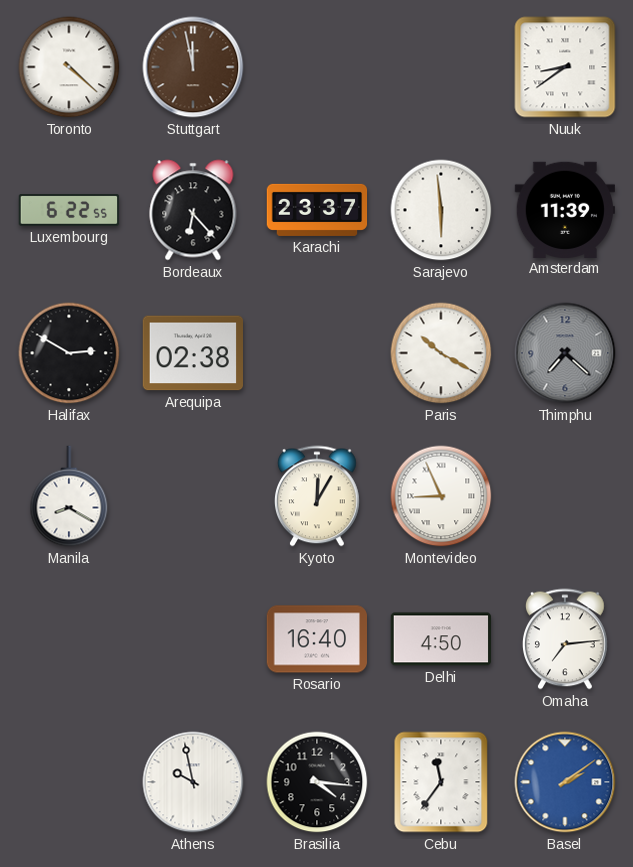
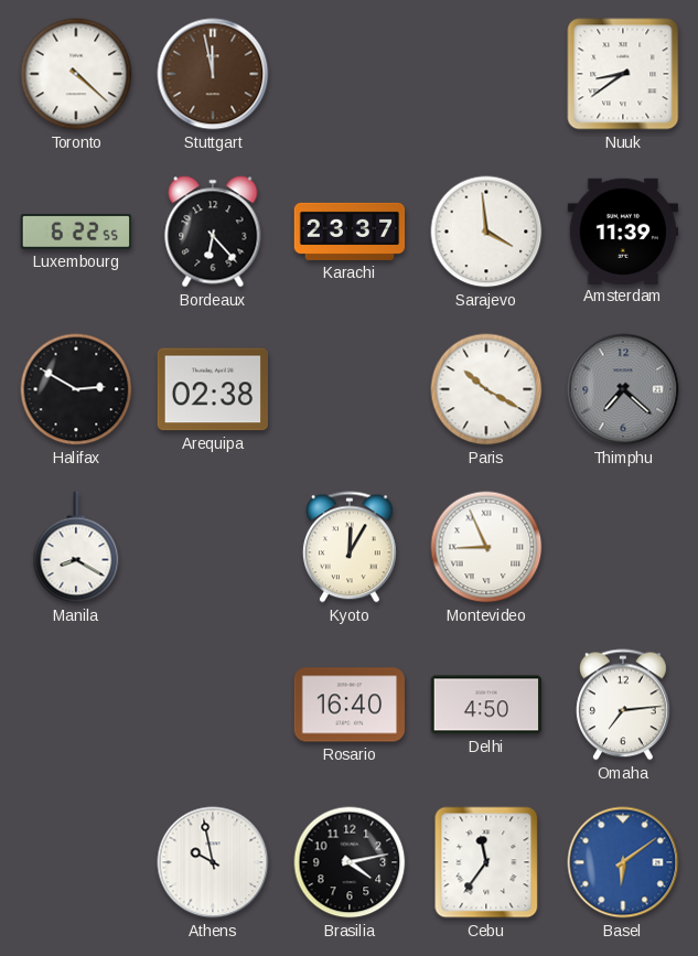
Sarajevo: 5:59 -> 3:59
Brasilia: 4:16 -> 4:13
Basel: 2:09 -> 6:09
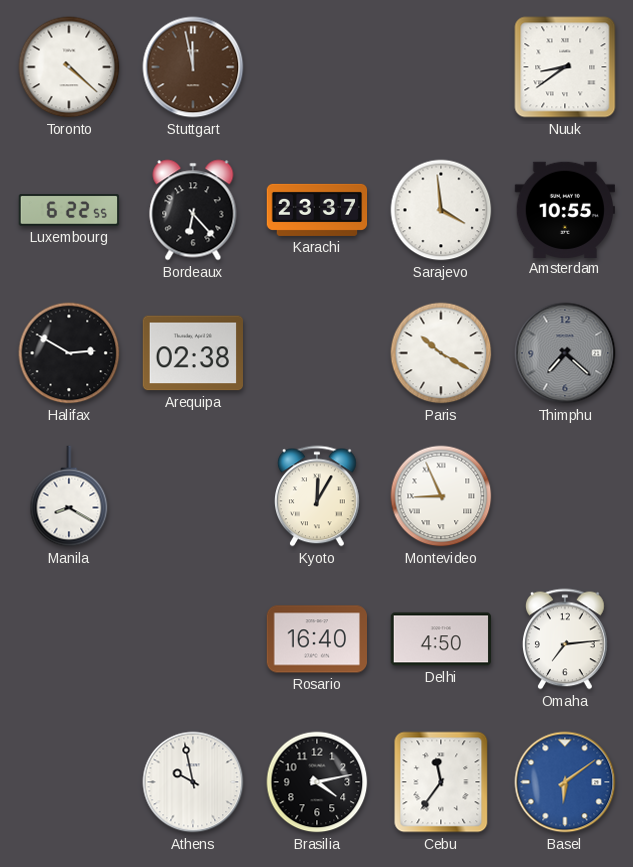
Amsterdam: 11:39 -> 10:55
